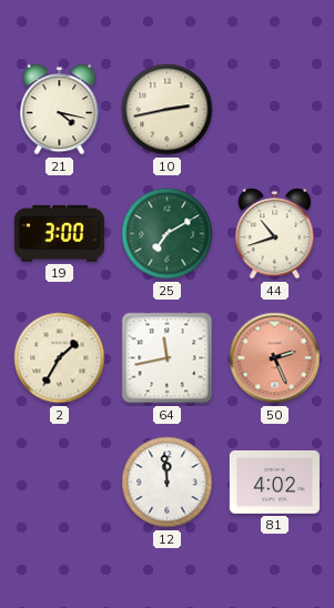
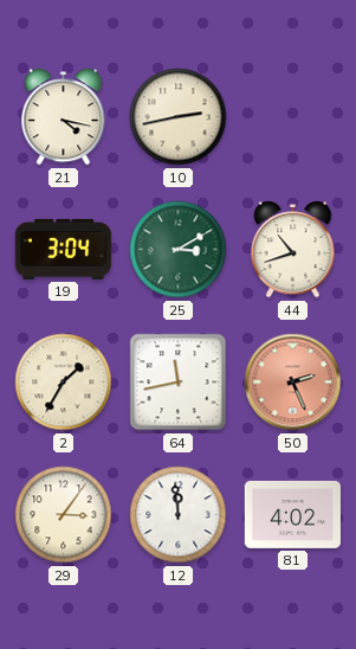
19: 3:00 -> 3:04
25: 7:10 -> 3:10
29: none -> 3:06
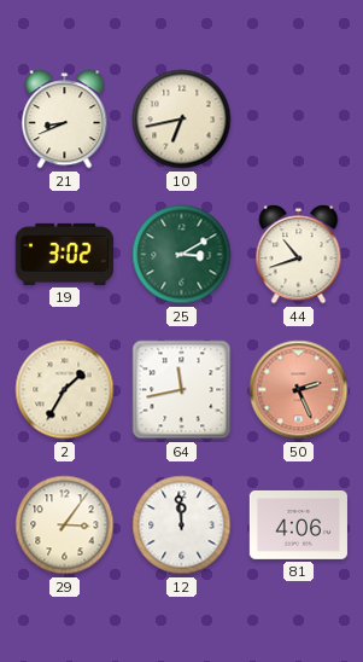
21: 4:17 -> 8:41
10: 2:43 -> 6:43
19: 3:04 -> 3:02
81: 4:02 -> 4:06
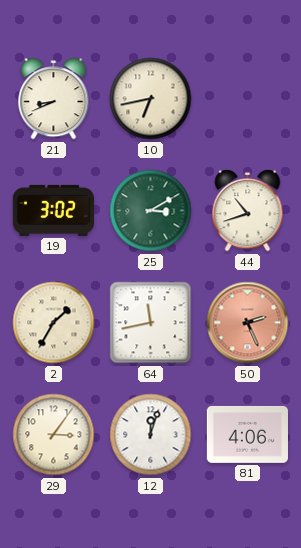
12: 11:59 -> 12:03
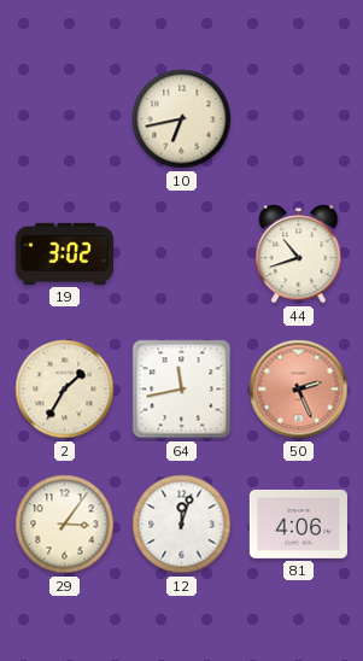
21: 8:41 -> none
25: 3:10 -> none
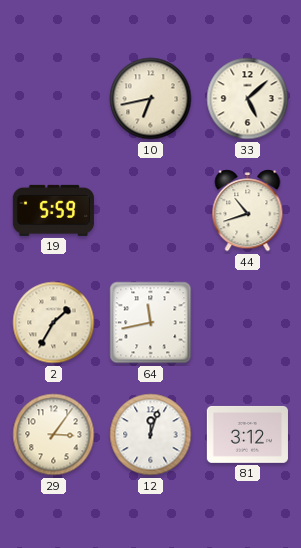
33: none -> 5:08
19: 3:02 -> 5:59
50: 2:26 -> none
81: 4:06 -> 3:12
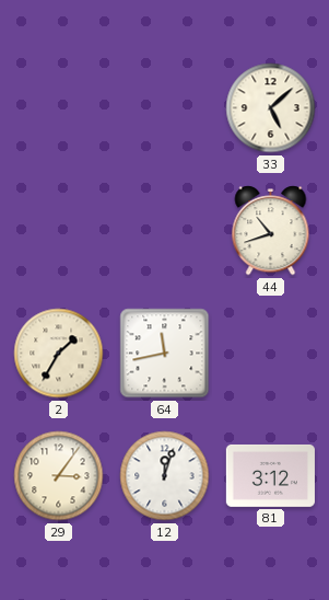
10: 6:43 -> none
19: 5:59 -> none
